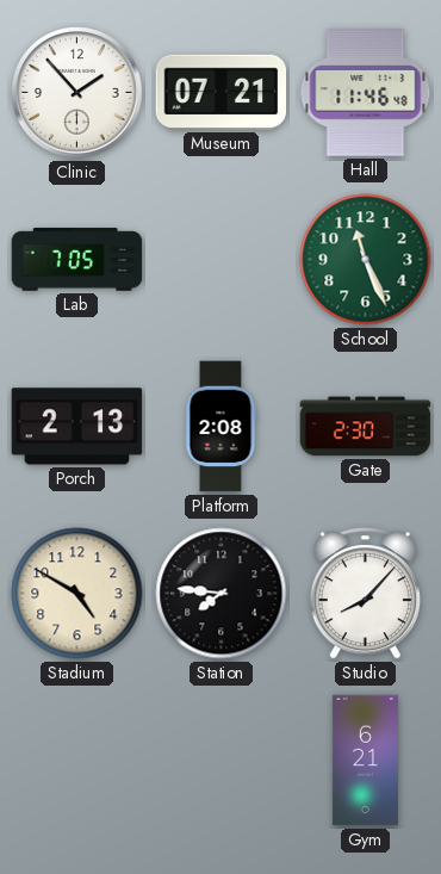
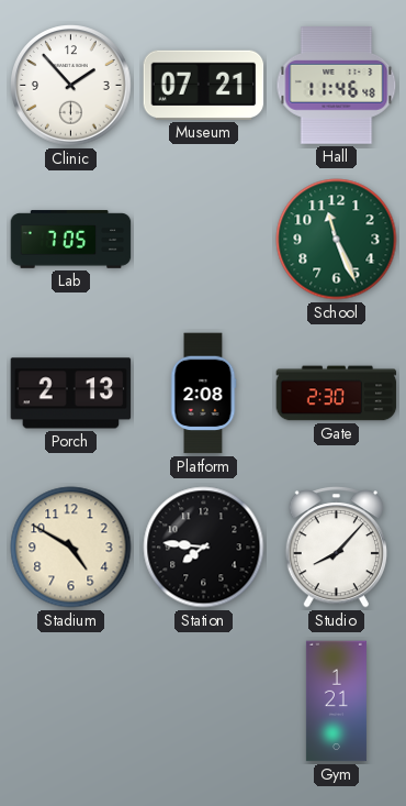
Gym: 6:21 -> 1:21
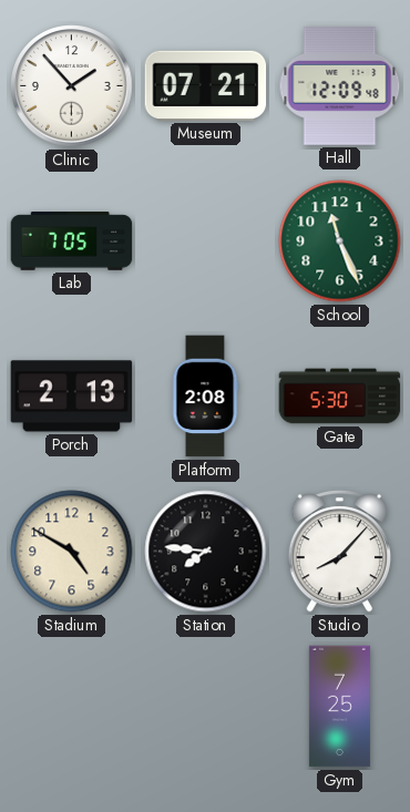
Hall: 11:46 -> 12:09
Gate: 2:30 -> 5:30
Gym: 1:21 -> 7:25
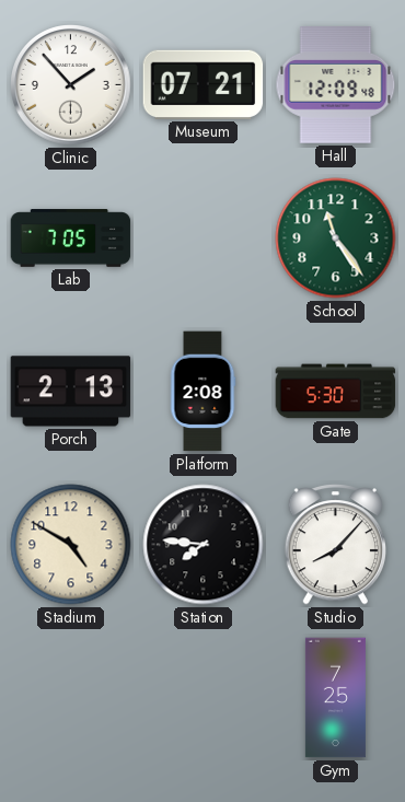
School: 11:26 -> 11:24
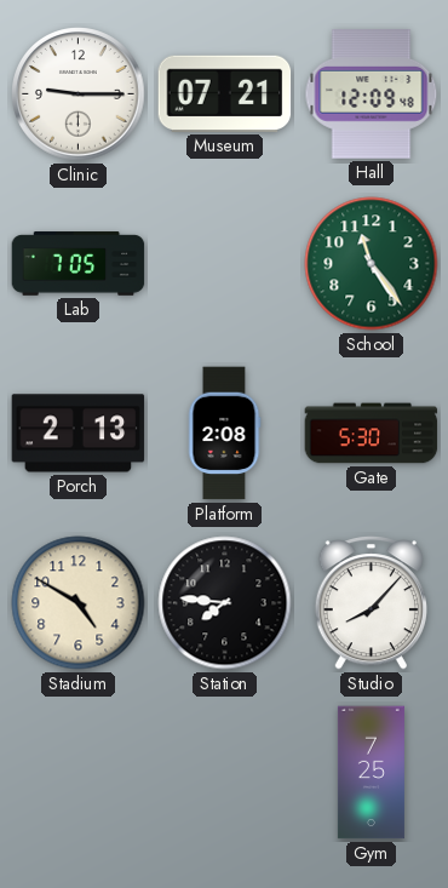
Clinic: 1:53 -> 9:15
